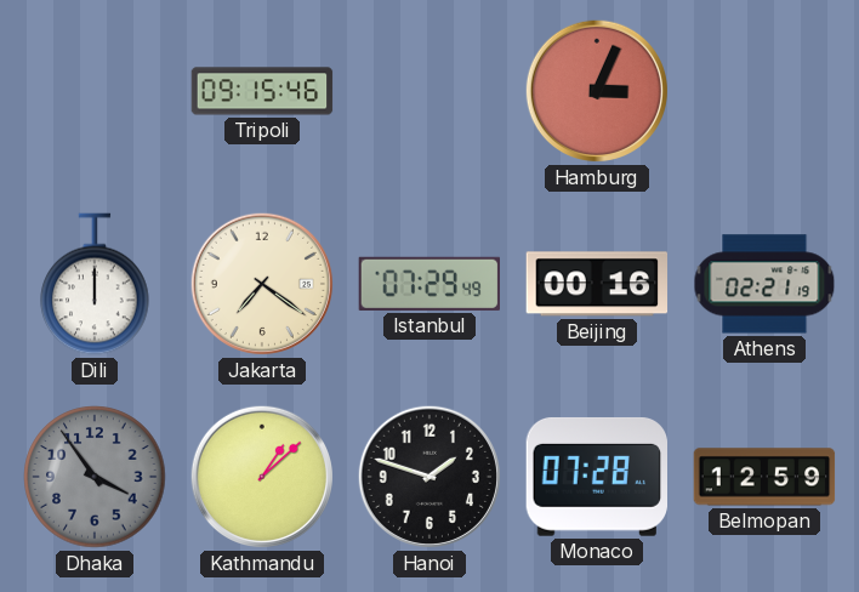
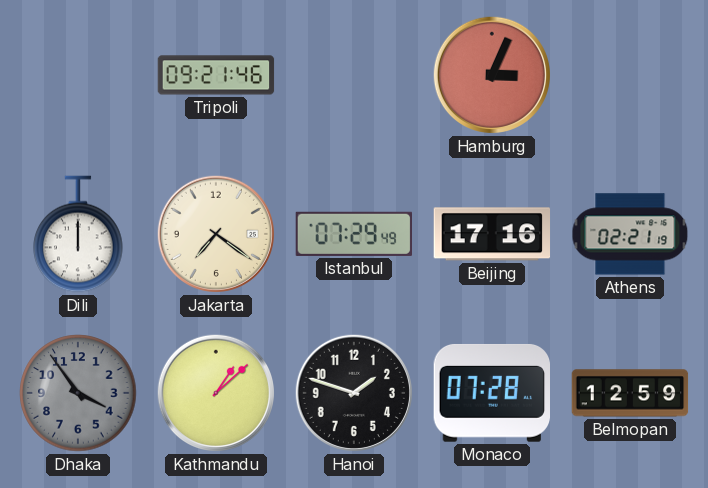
Tripoli: 09:15 -> 09:21
Beijing: 00:16 -> 17:16
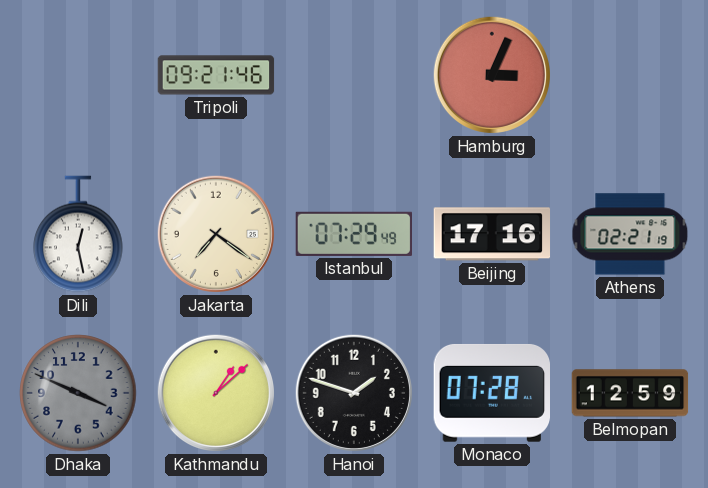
Dili: 12:00 -> 12:28
Dhaka: 3:54 -> 3:49
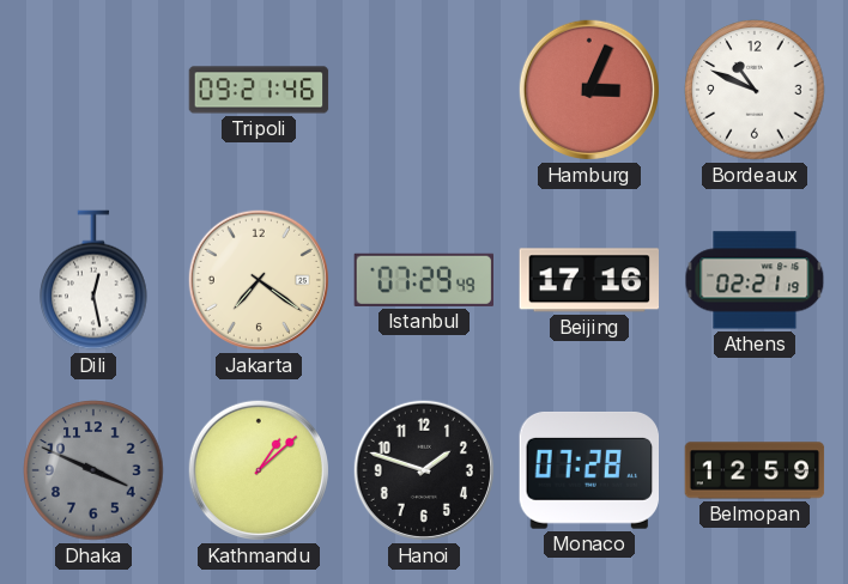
Bordeaux: none -> 10:49
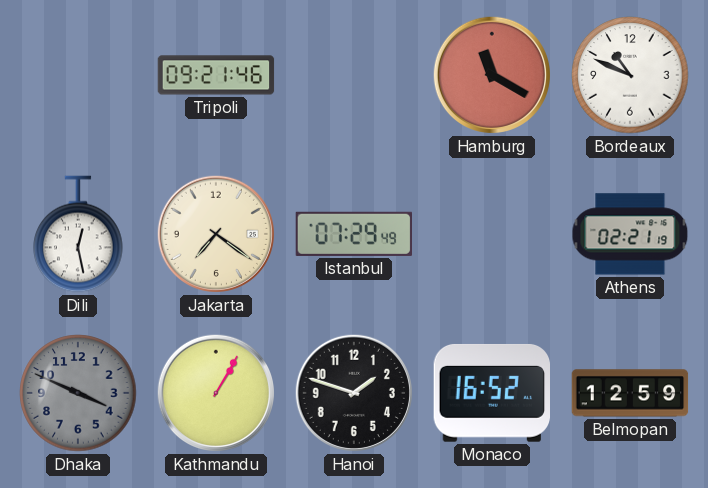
Hamburg: 3:04 -> 11:20
Beijing: 17:16 -> none
Kathmandu: 1:08 -> 1:05
Monaco: 07:28 -> 16:52
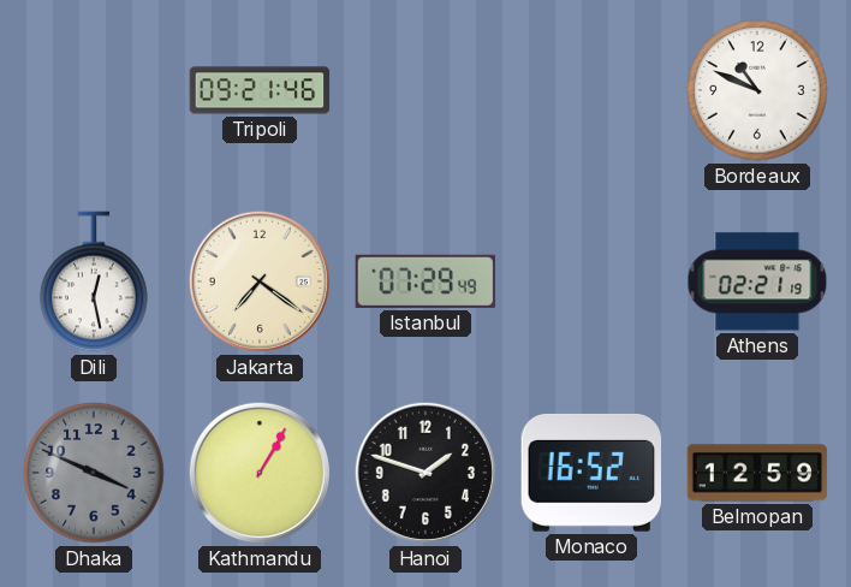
Hamburg: 11:20 -> none
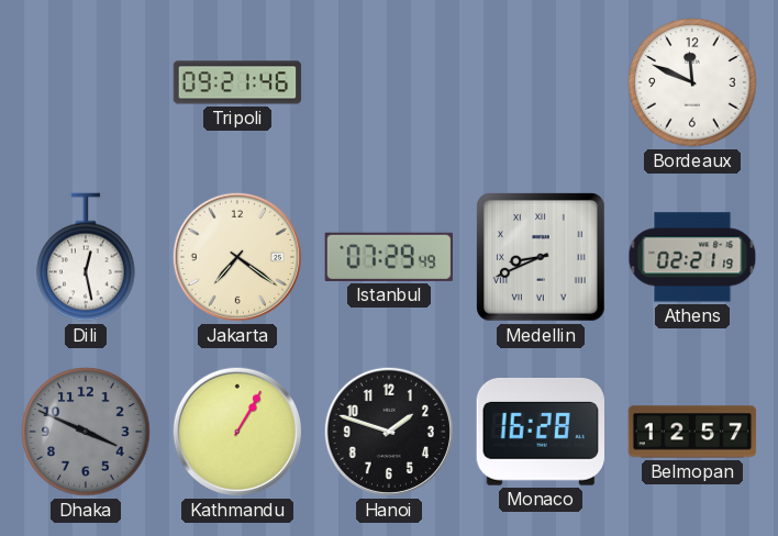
Bordeaux: 10:49 -> 11:49
Medellin: none -> 8:41
Monaco: 16:52 -> 16:28
Belmopan: 12:59 -> 12:57
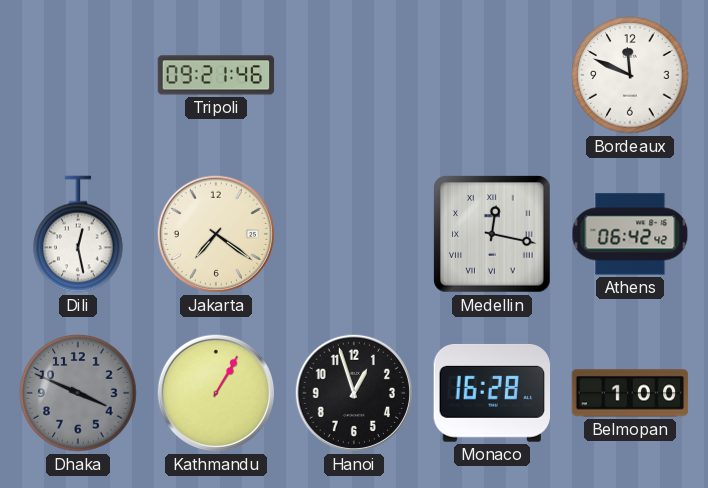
Istanbul: 07:29 -> none
Medellin: 8:41 -> 12:17
Athens: 02:21 -> 06:42
Hanoi: 1:48 -> 12:57
Belmopan: 12:57 -> 1:00
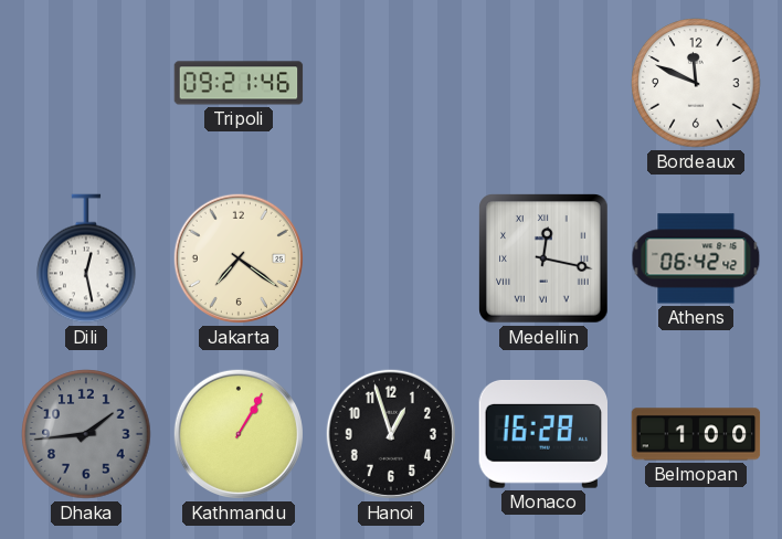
Dhaka: 3:49 -> 1:44
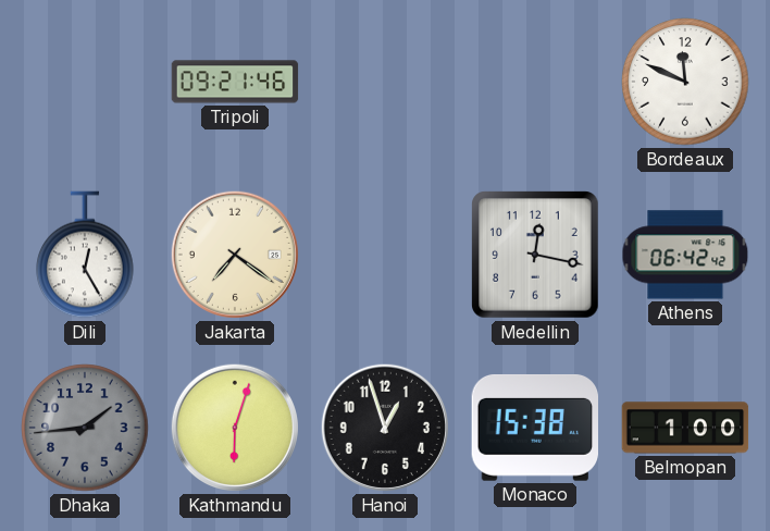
Dili: 12:28 -> 12:25
Medellin numerals: Roman -> Arabic
Kathmandu: 1:05 -> 6:03
Monaco: 16:28 -> 15:38
